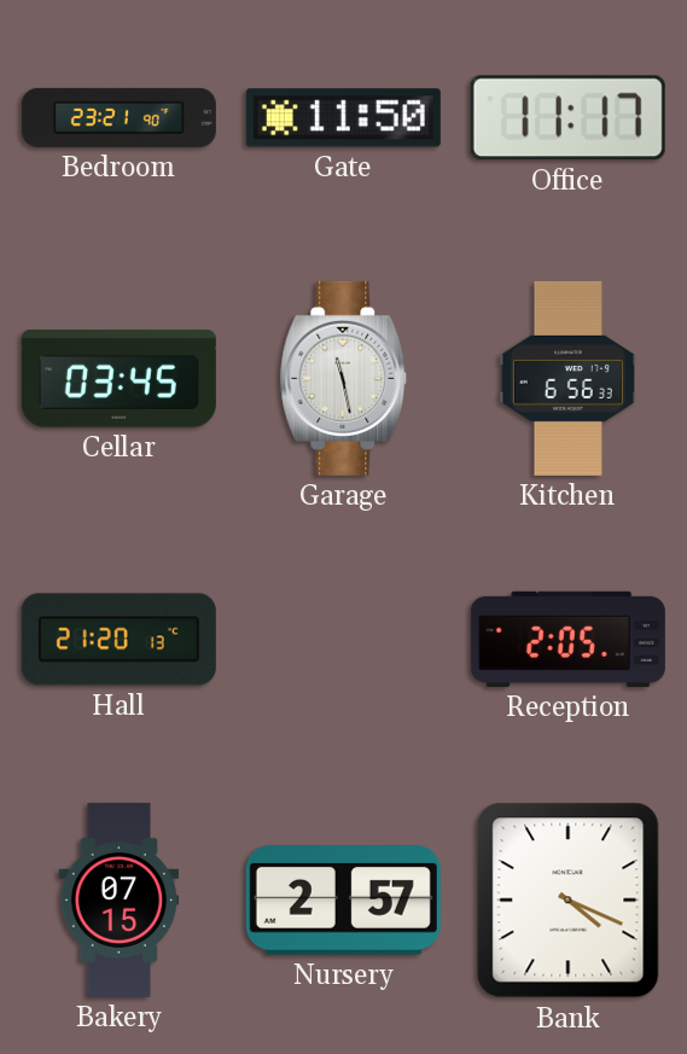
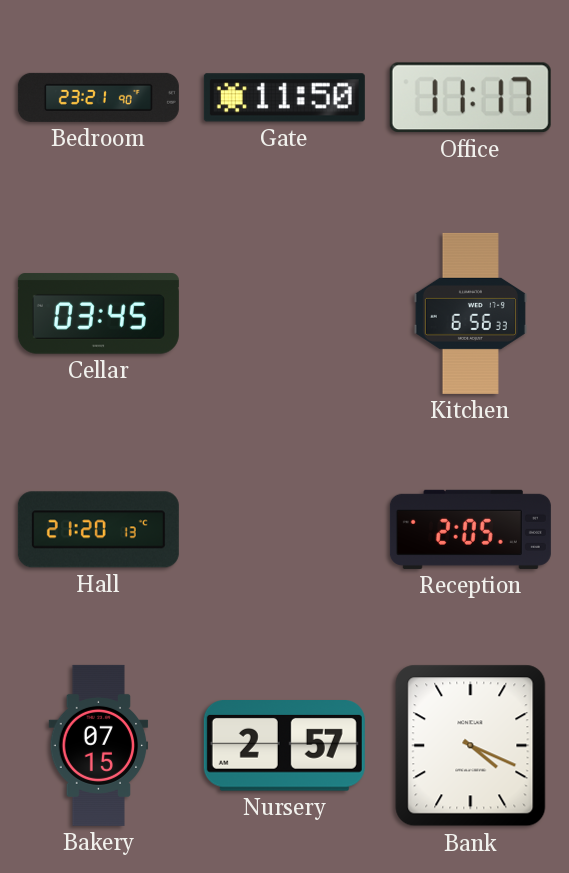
Garage: 11:28 -> none
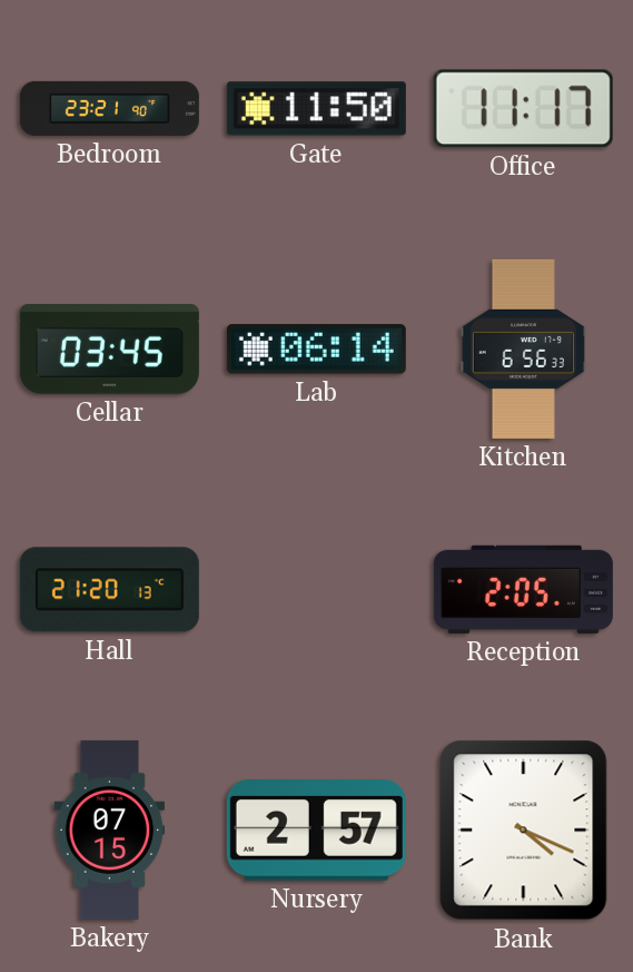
Lab: none -> 06:14
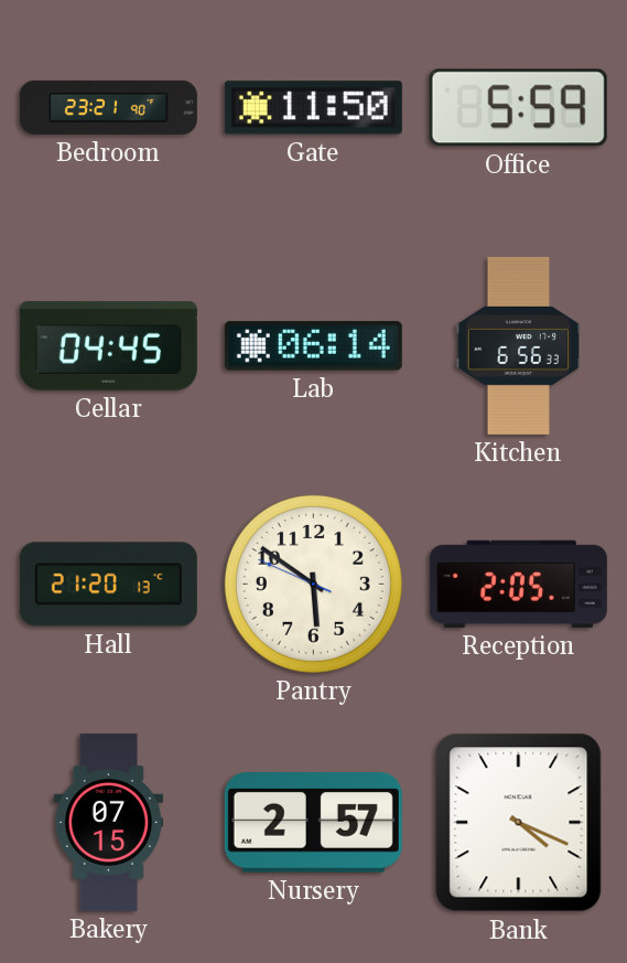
Office: 11:17 -> 5:59
Cellar: 03:45 -> 04:45
Pantry: none -> 5:50
